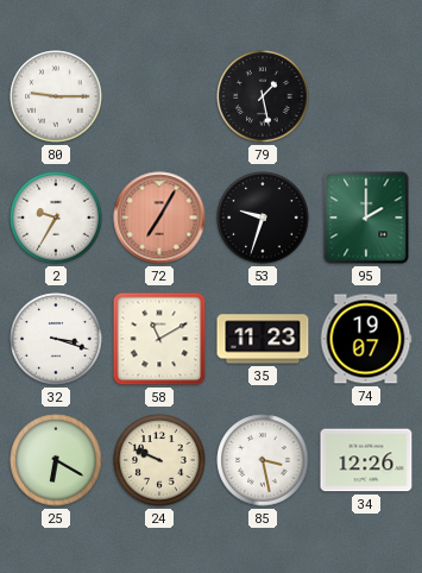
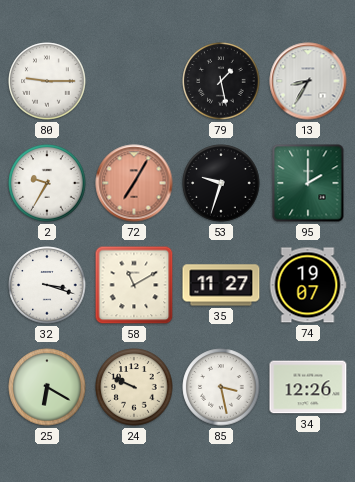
13: none -> 8:35
35: 11:23 -> 11:27
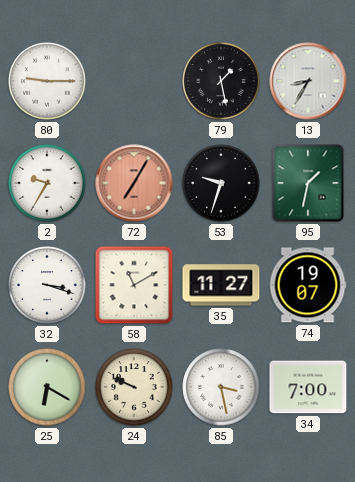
95: 2:00 -> 1:32
34: 12:26 -> 7:00
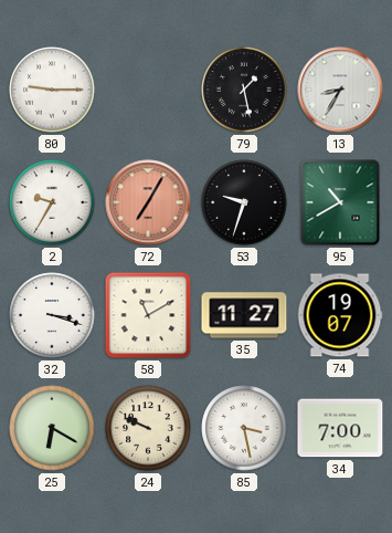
95: 1:32 -> 10:40
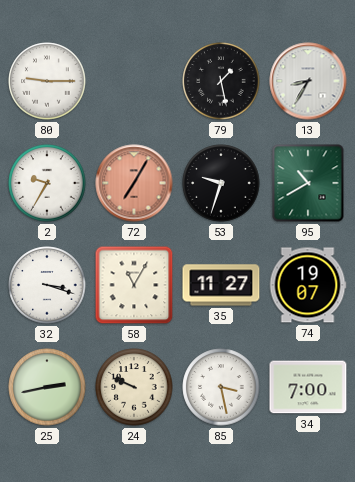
58: 11:10 -> 11:05
25: 6:20 -> 2:43
